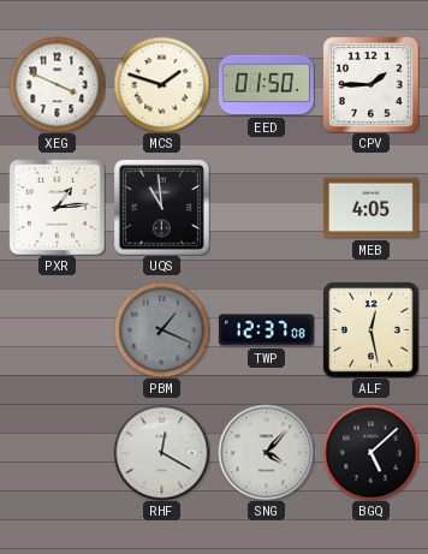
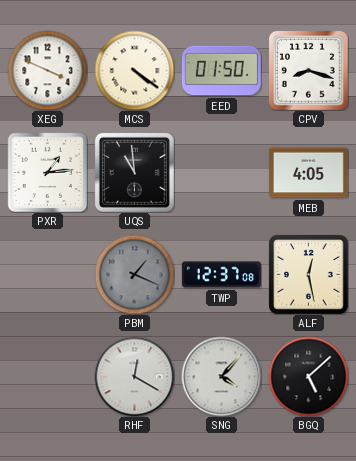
MCS: 1:48 -> 4:21
CPV: 1:45 -> 8:18
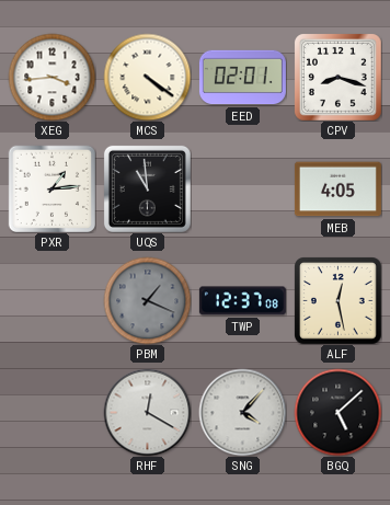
XEG: 3:49 -> 3:44
EED: 01:50 -> 02:01
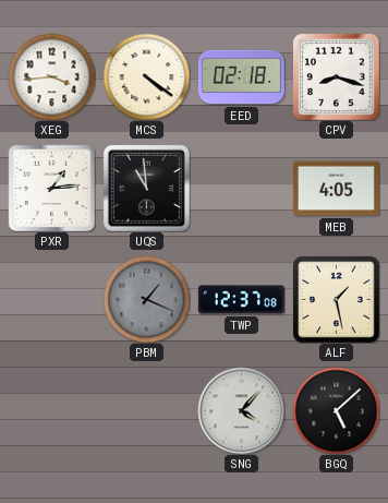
EED: 02:01 -> 02:18
ALF: 12:28 -> 1:28
RHF: 12:20 -> none
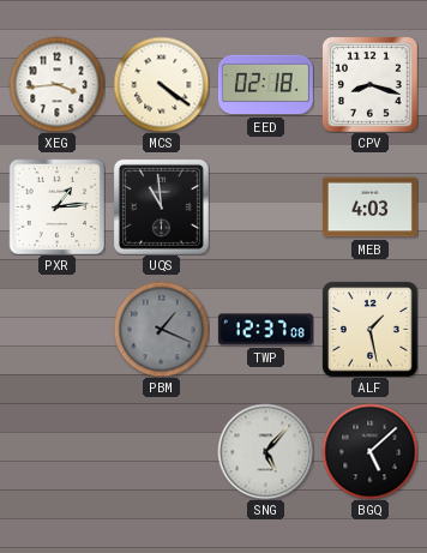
MEB: 4:05 -> 4:03
SNG: 4:07 -> 5:07
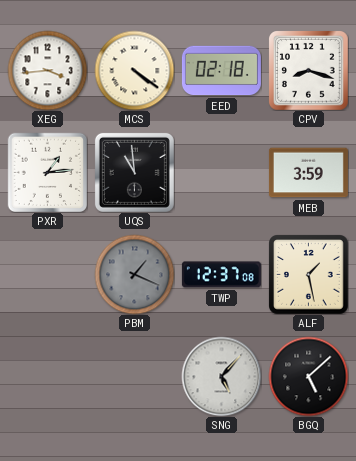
MEB: 4:03 -> 3:59
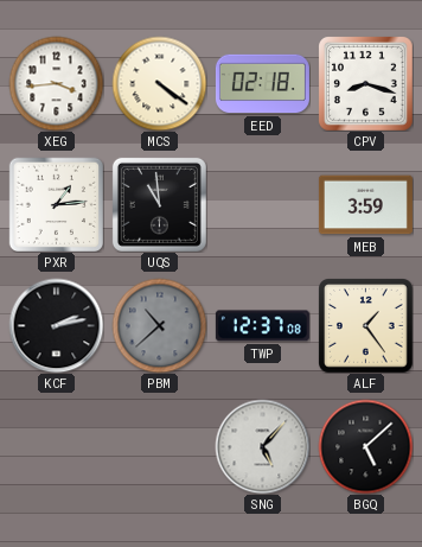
KCF: none -> 2:13
PBM: 1:19 -> 10:38
ALF: 1:28 -> 1:24
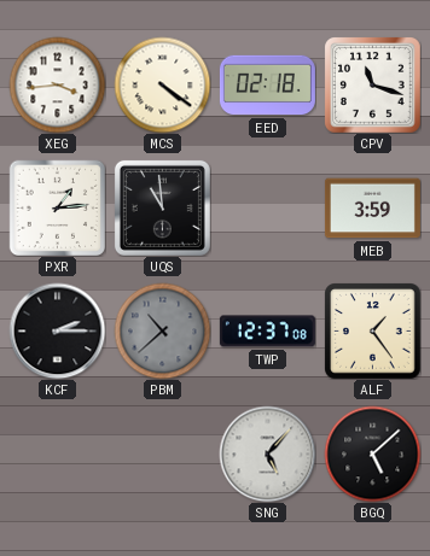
CPV: 8:18 -> 11:18
KCF: 2:13 -> 2:15
